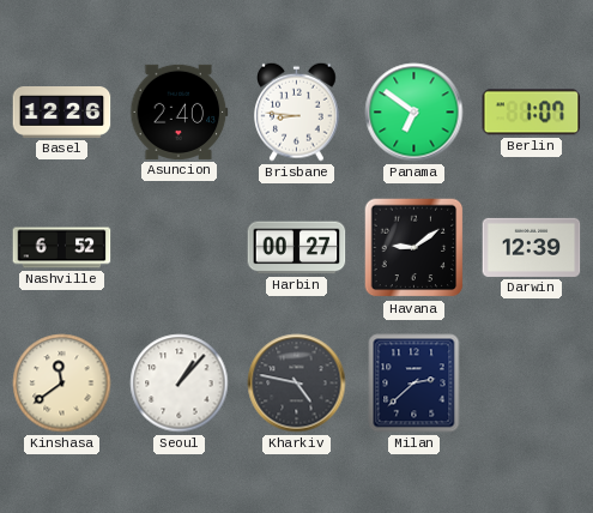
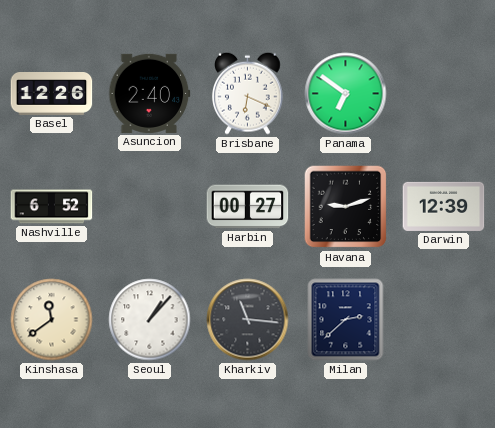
Brisbane: 8:46 -> 6:19
Berlin: 1:07 -> none
Havana: 9:09 -> 9:12
Kharkiv: 4:47 -> 11:16
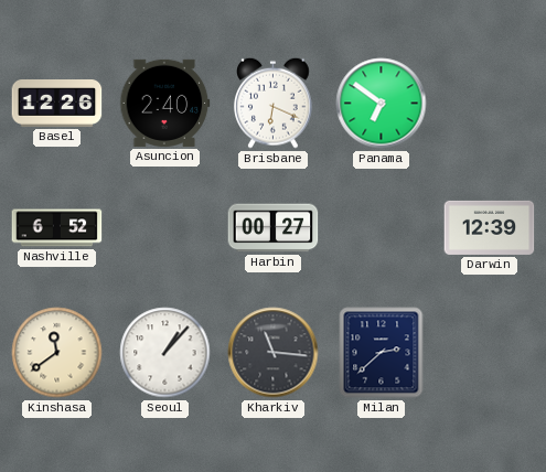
Havana: 9:12 -> none
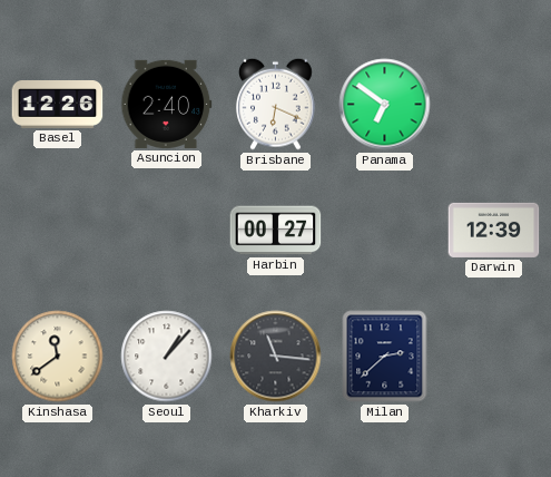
Nashville: 6:52 -> none
